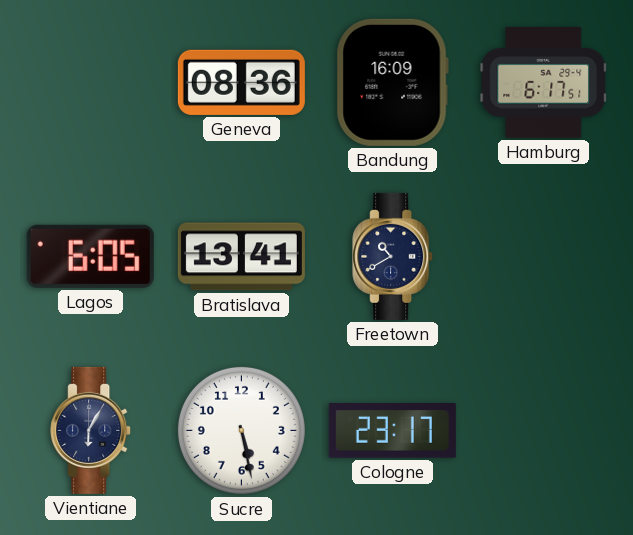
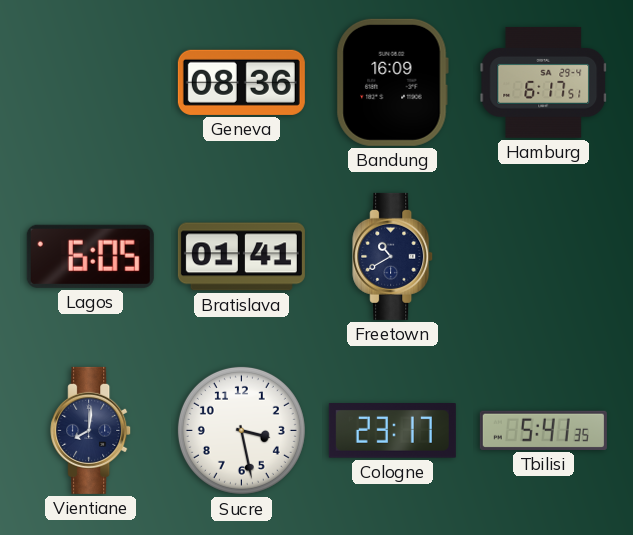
Bratislava: 13:41 -> 01:41
Vientiane: 6:05 -> 8:01
Sucre: 5:28 -> 3:28
Tbilisi: none -> 5:41
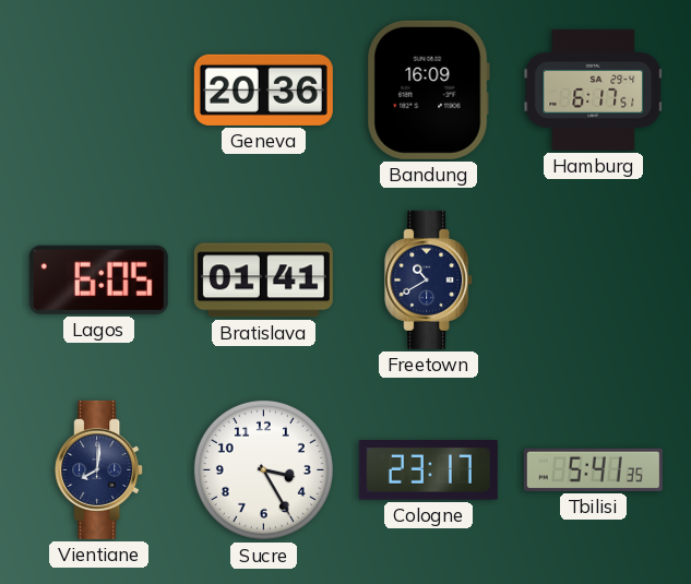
Geneva: 08:36 -> 20:36
Sucre: 3:28 -> 3:25
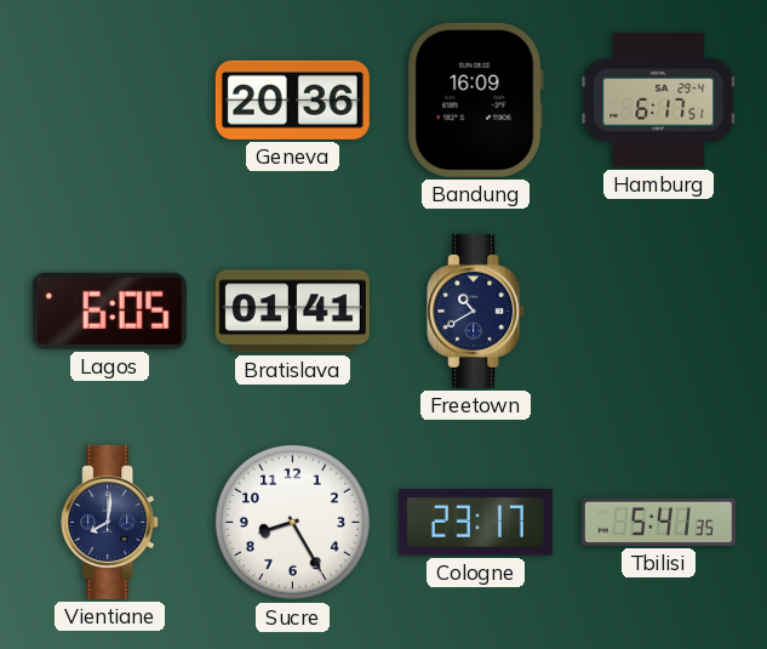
Sucre: 3:25 -> 8:25
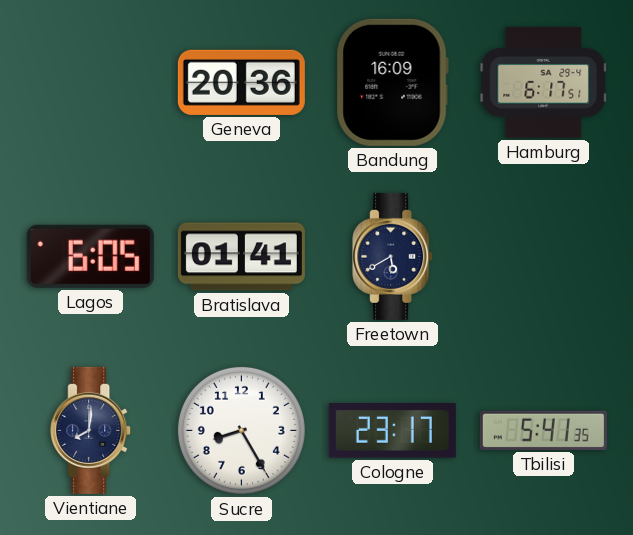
Freetown: 10:40 -> 5:40
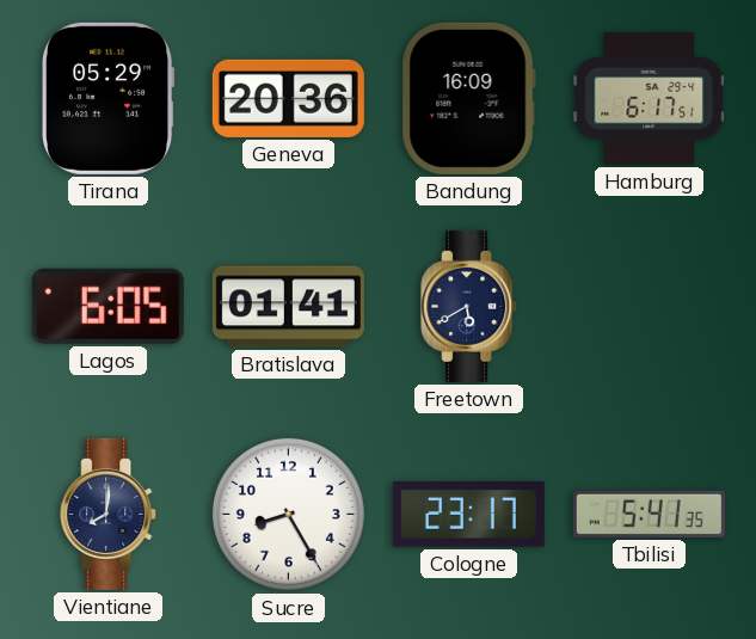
Tirana: none -> 05:29
